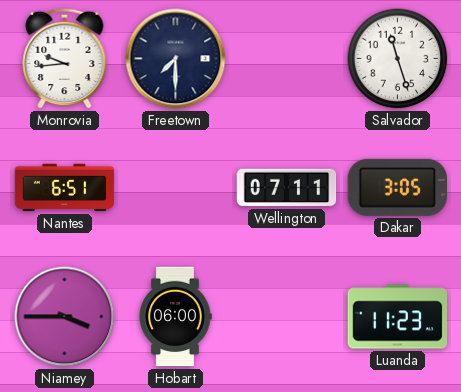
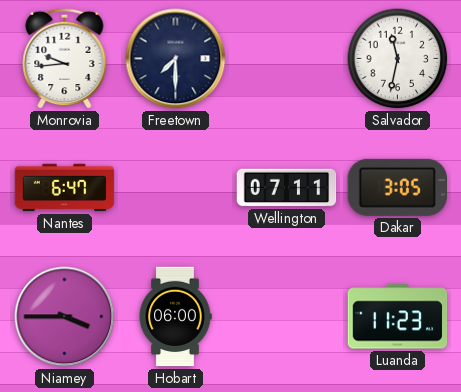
Salvador: 11:27 -> 11:32
Nantes: 6:51 -> 6:47
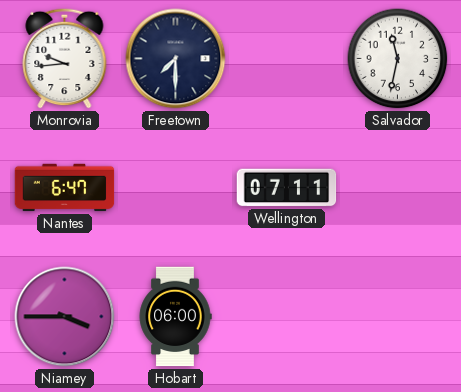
Dakar: 3:05 -> none
Luanda: 11:23 -> none
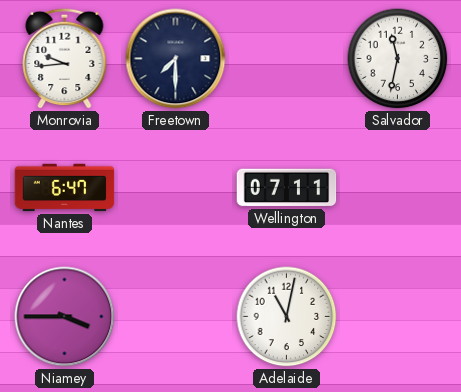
Hobart: 06:00 -> none
Adelaide: none -> 11:02
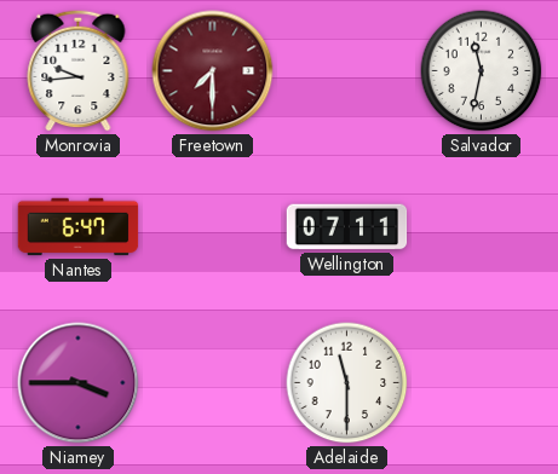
Freetown dial: navy -> burgundy
Adelaide: 11:02 -> 11:30
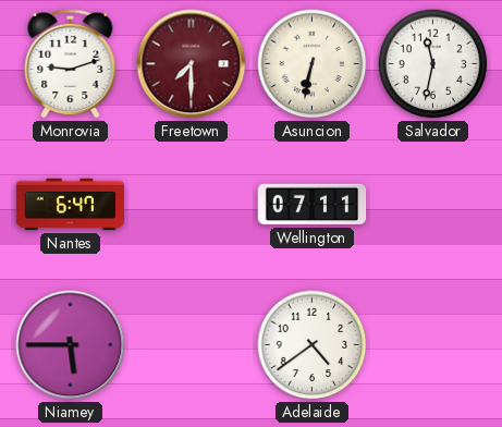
Monrovia: 9:44 -> 9:12
Asuncion: none -> 6:32
Niamey: 3:45 -> 5:45
Adelaide: 11:30 -> 4:39
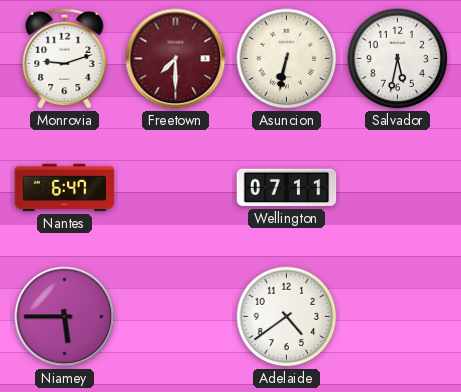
Salvador: 11:32 -> 5:32
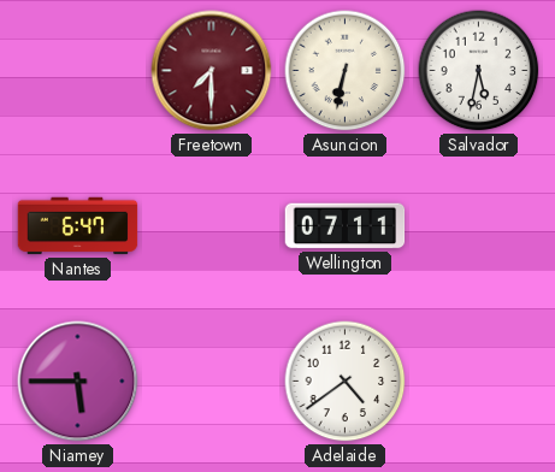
Monrovia: 9:12 -> none
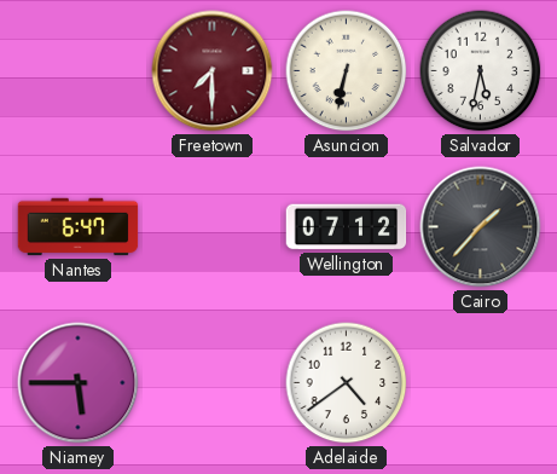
Wellington: 07:11 -> 07:12
Cairo: none -> 1:37
